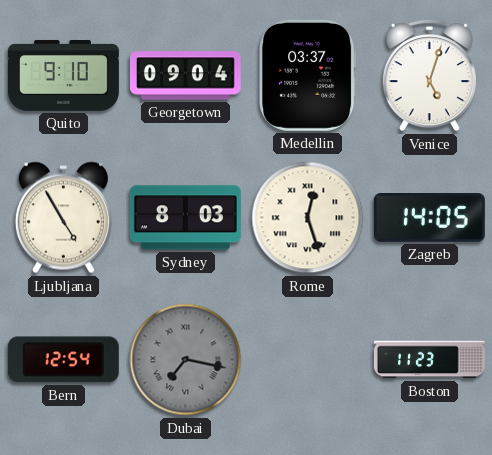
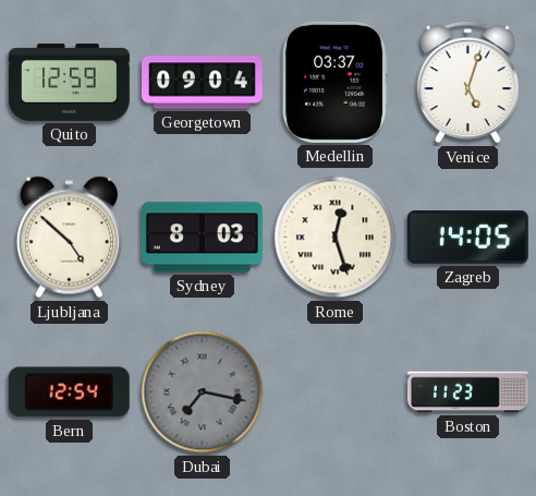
Quito: 9:10 -> 12:59
Ljubljana: 4:55 -> 4:52
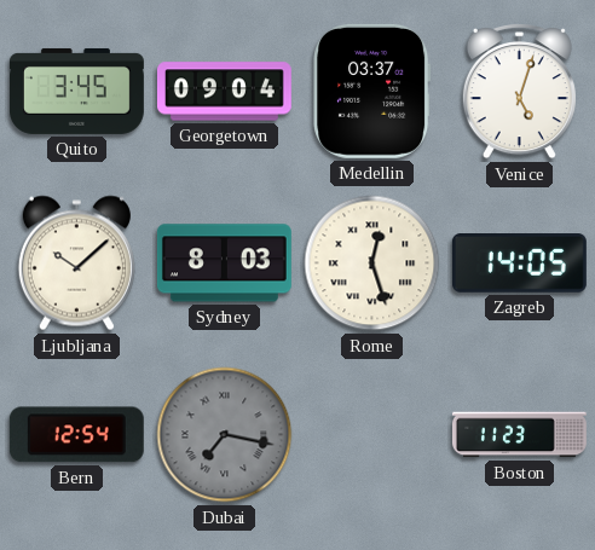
Quito: 12:59 -> 3:45
Ljubljana: 4:52 -> 10:08
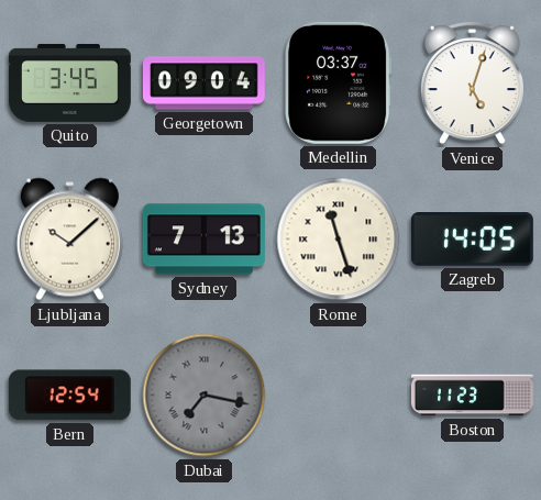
Sydney: 8:03 -> 7:13
Rome: 12:27 -> 11:27
